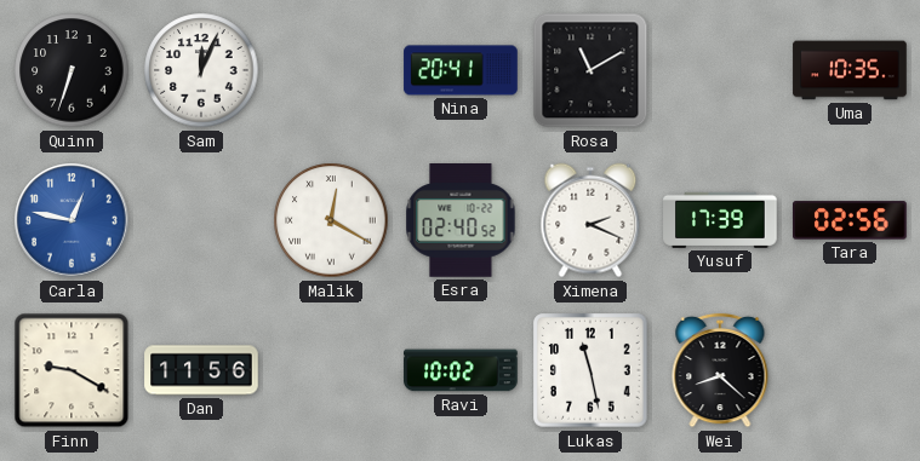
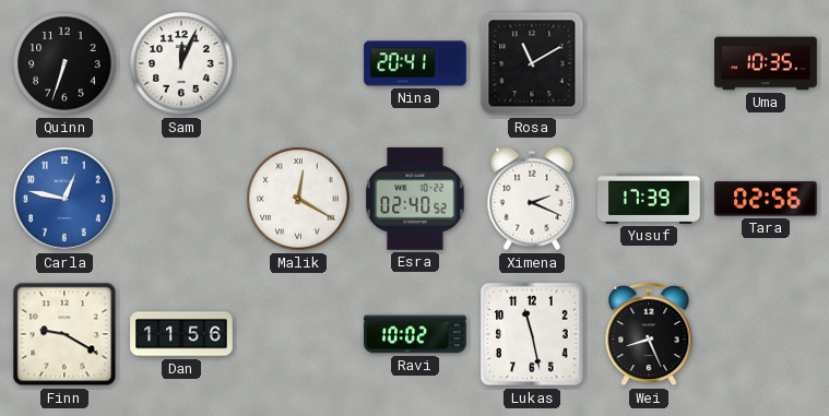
Wei: 8:22 -> 8:26
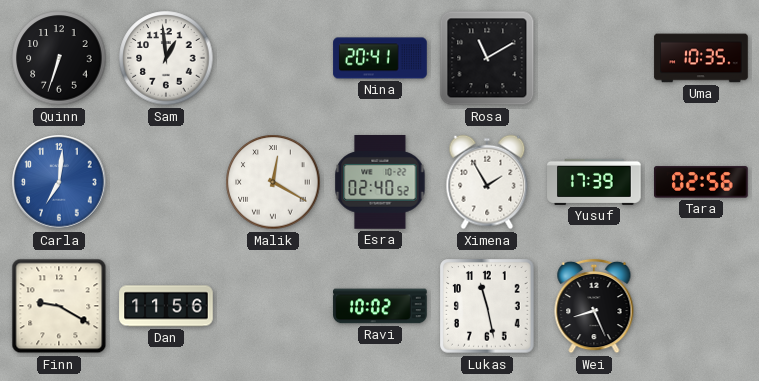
Sam: 12:04 -> 12:59
Carla: 12:47 -> 7:01
Ximena: 2:19 -> 1:55
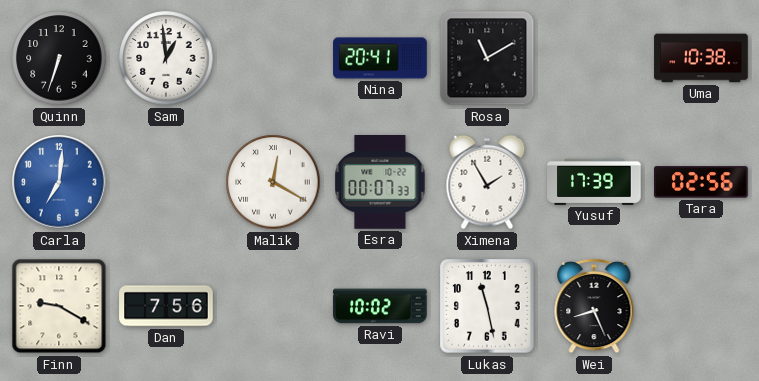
Uma: 10:35 -> 10:38
Esra: 02:40 -> 00:07
Dan: 11:56 -> 7:56
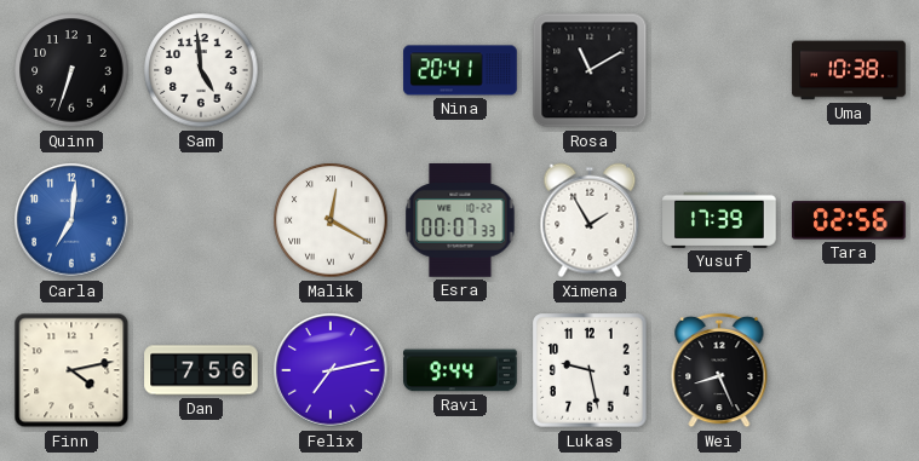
Sam: 12:59 -> 4:59
Finn: 9:20 -> 4:13
Felix: none -> 7:13
Ravi: 10:02 -> 9:44
Lukas: 11:28 -> 9:28
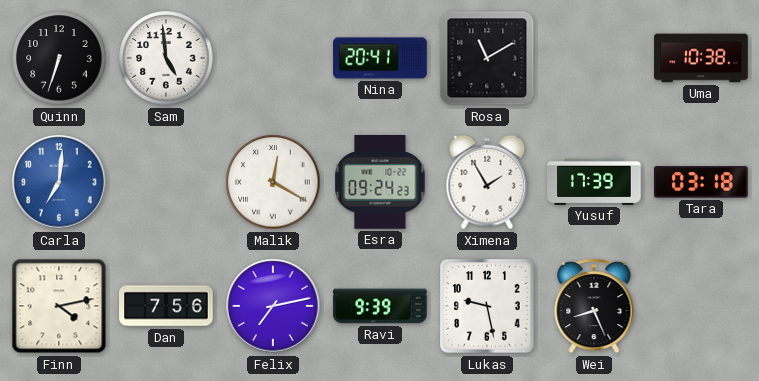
Esra: 00:07 -> 09:24
Tara: 02:56 -> 03:18
Ravi: 9:44 -> 9:39
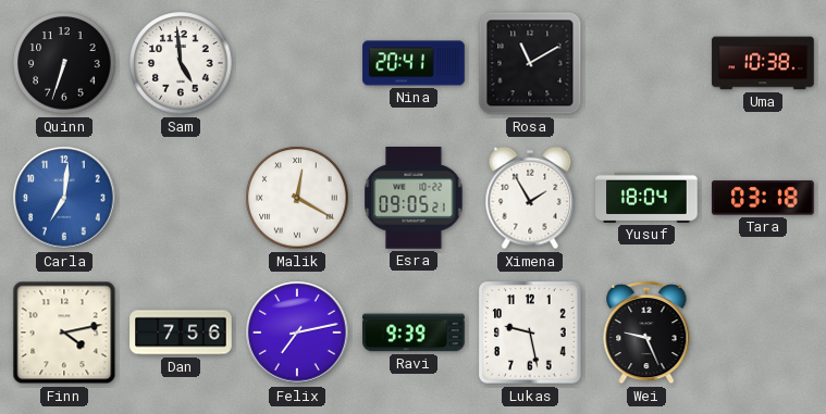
Esra: 09:24 -> 09:05
Yusuf: 17:39 -> 18:04
Wei: 8:26 -> 9:26
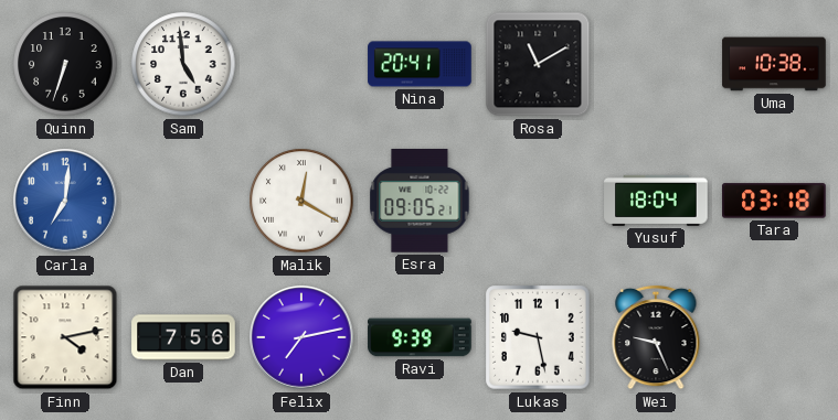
Ximena: 1:55 -> none
